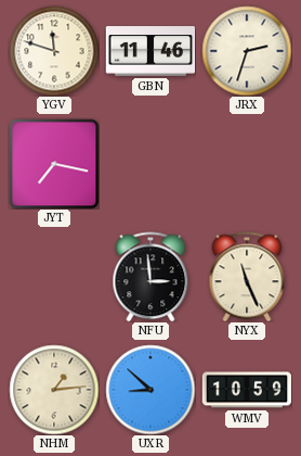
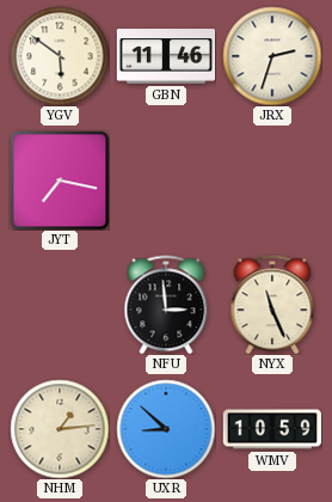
YGV: 11:48 -> 5:51
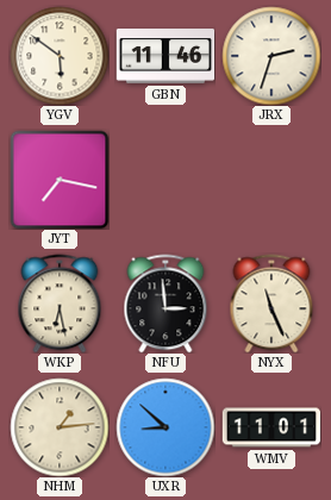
WKP: none -> 6:28
WMV: 10:59 -> 11:01
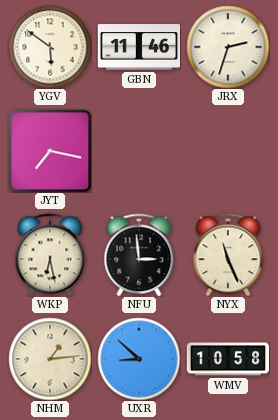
WMV: 11:01 -> 10:58
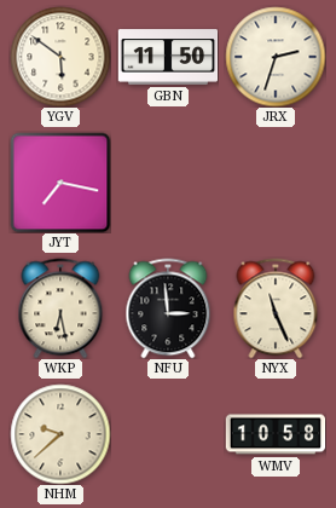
GBN: 11:46 -> 11:50
NHM: 1:14 -> 9:38
UXR: 8:52 -> none
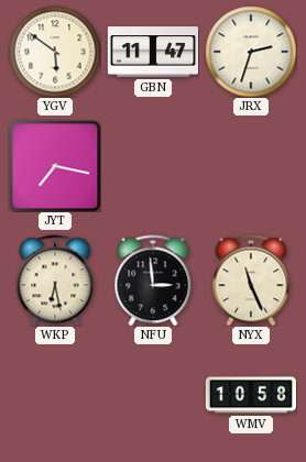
GBN: 11:50 -> 11:47
NHM: 9:38 -> none
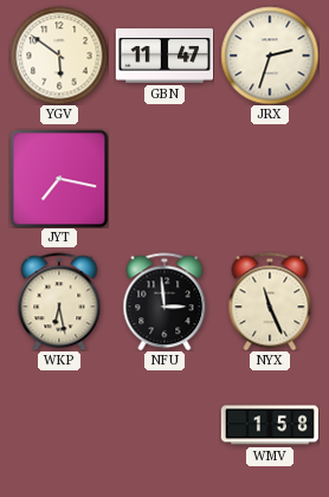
WMV: 10:58 -> 1:58
